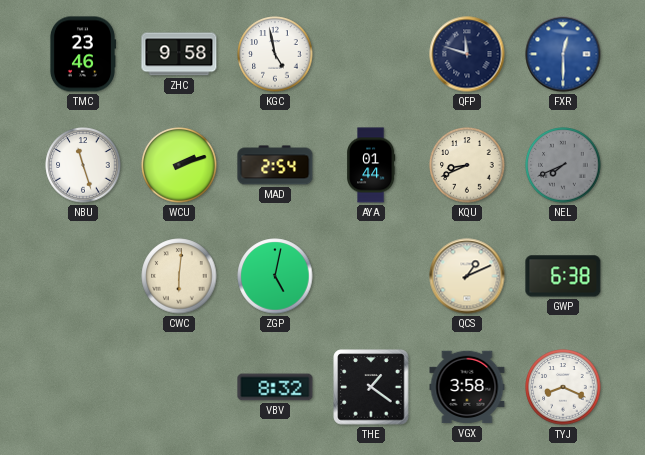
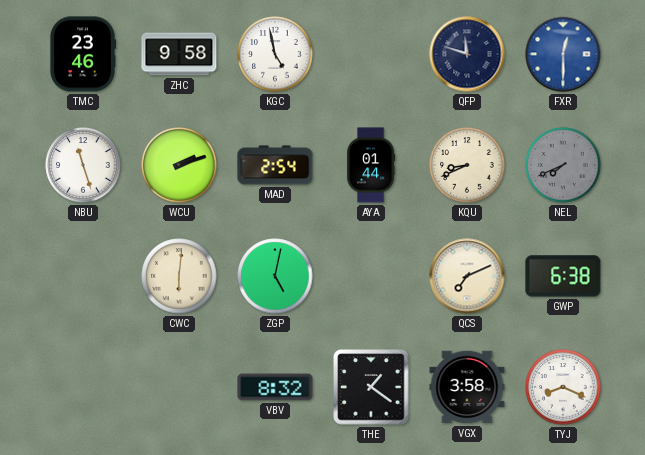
QCS: 1:11 -> 7:11
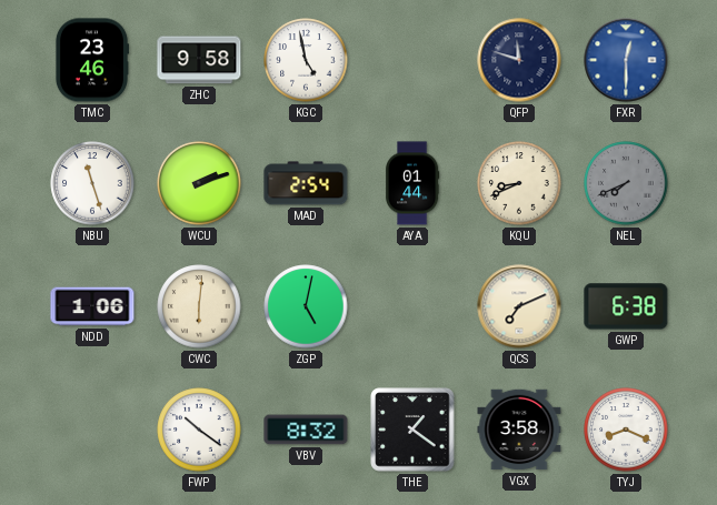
NDD: none -> 1:06
FWP: none -> 10:21
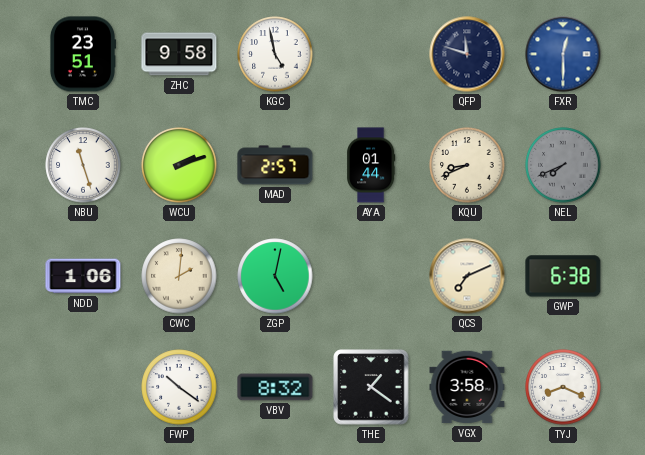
TMC: 23:46 -> 23:51
MAD: 2:54 -> 2:57
CWC: 6:01 -> 2:01
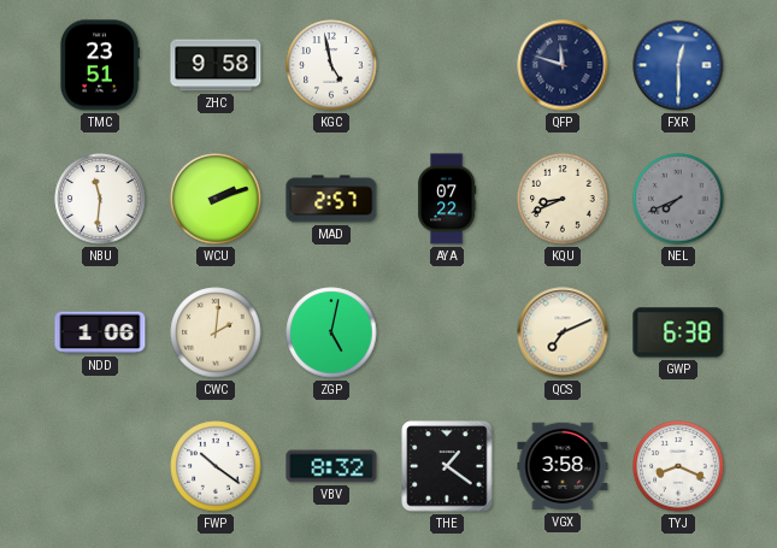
NBU: 11:27 -> 11:31
AYA: 01:44 -> 07:22
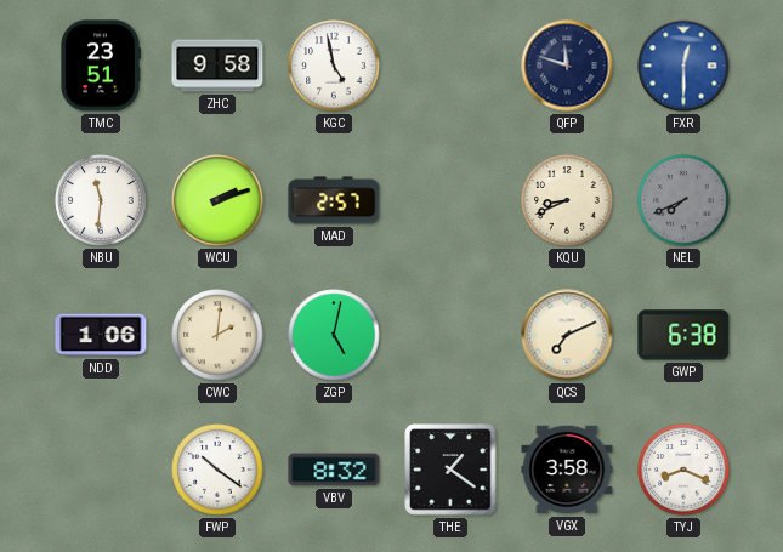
AYA: 07:22 -> none
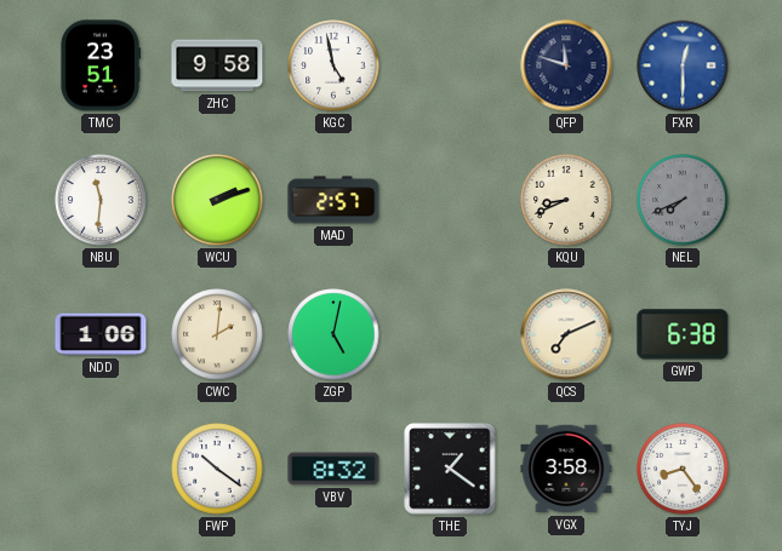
TYJ: 8:19 -> 8:24
